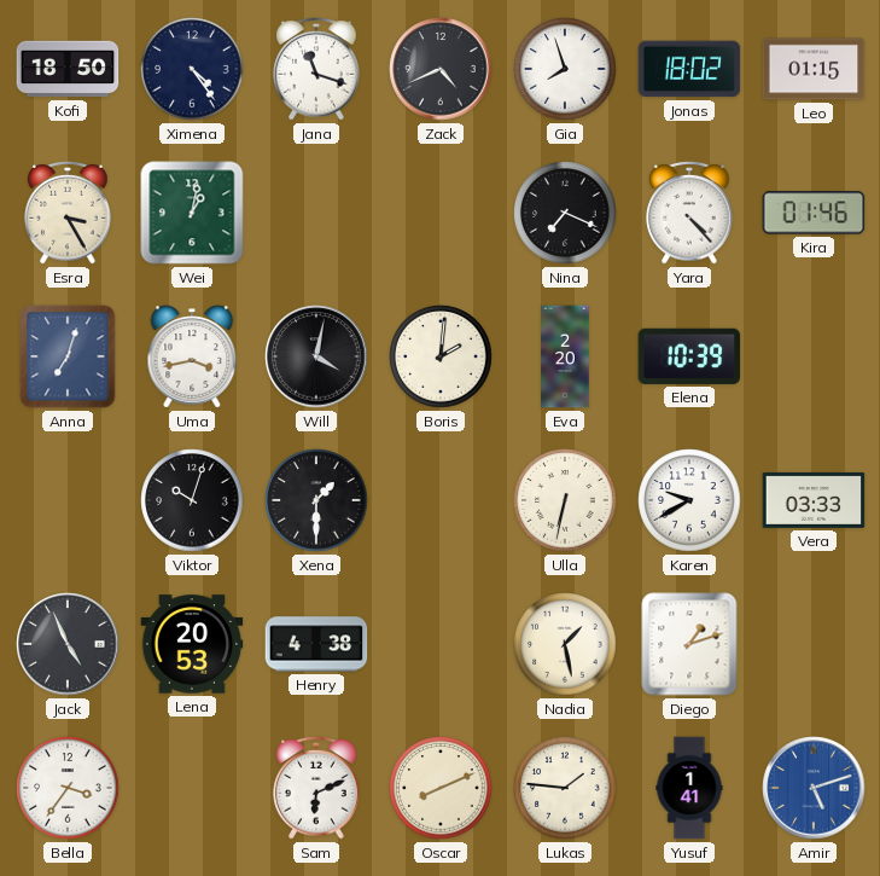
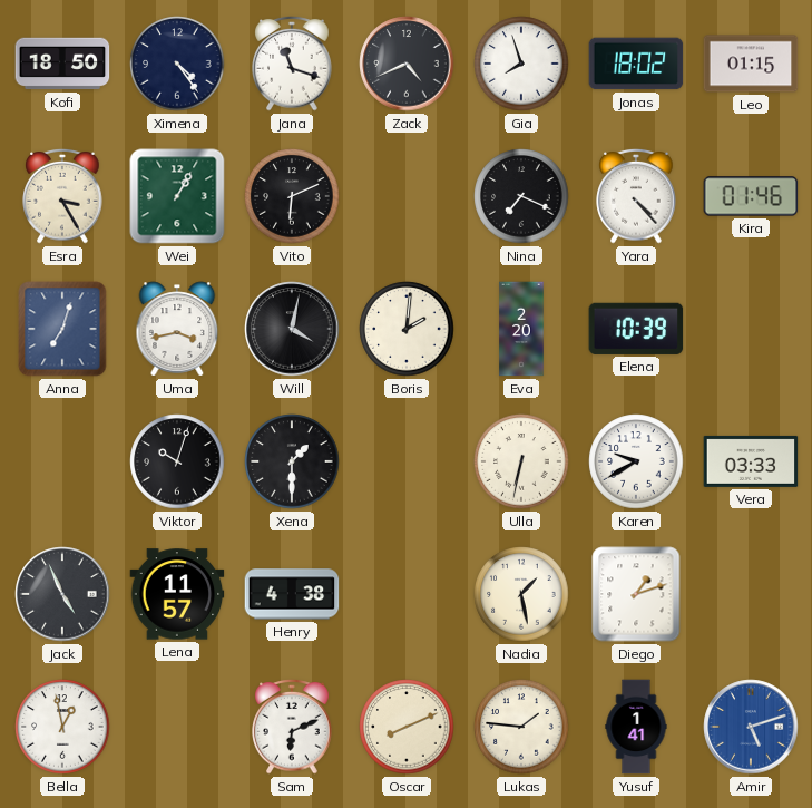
Wei: 1:02 -> 1:05
Vito: none -> 6:11
Lena: 20:53 -> 11:57
Bella: 3:36 -> 12:58
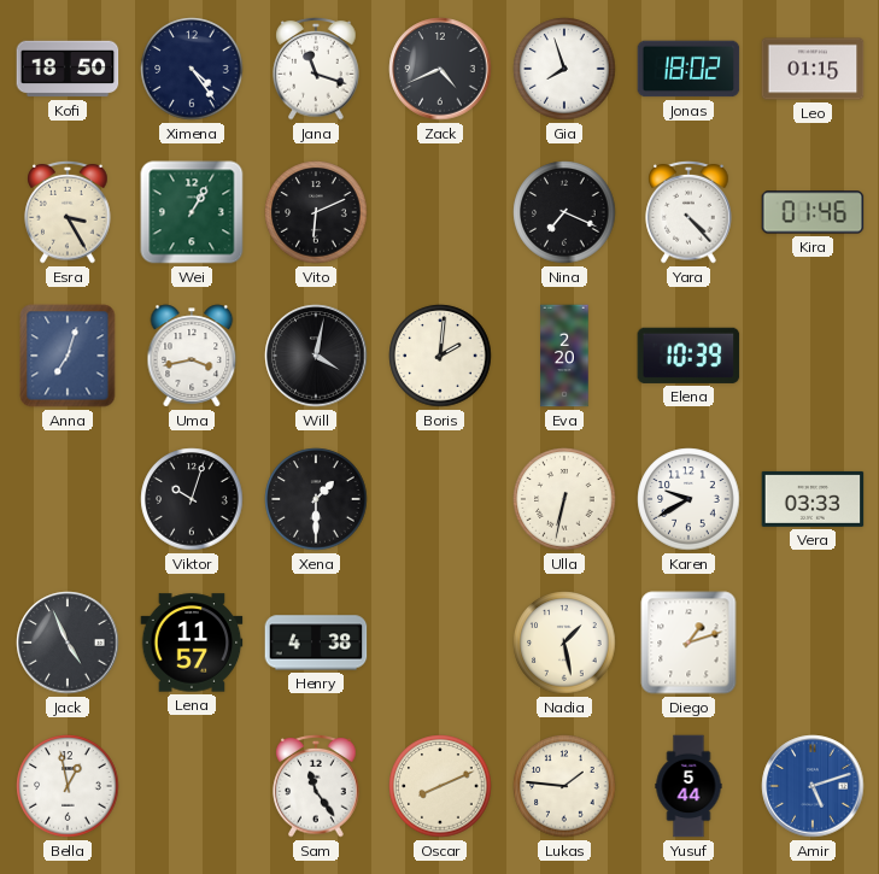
Sam: 6:11 -> 11:24
Yusuf: 1:41 -> 5:44
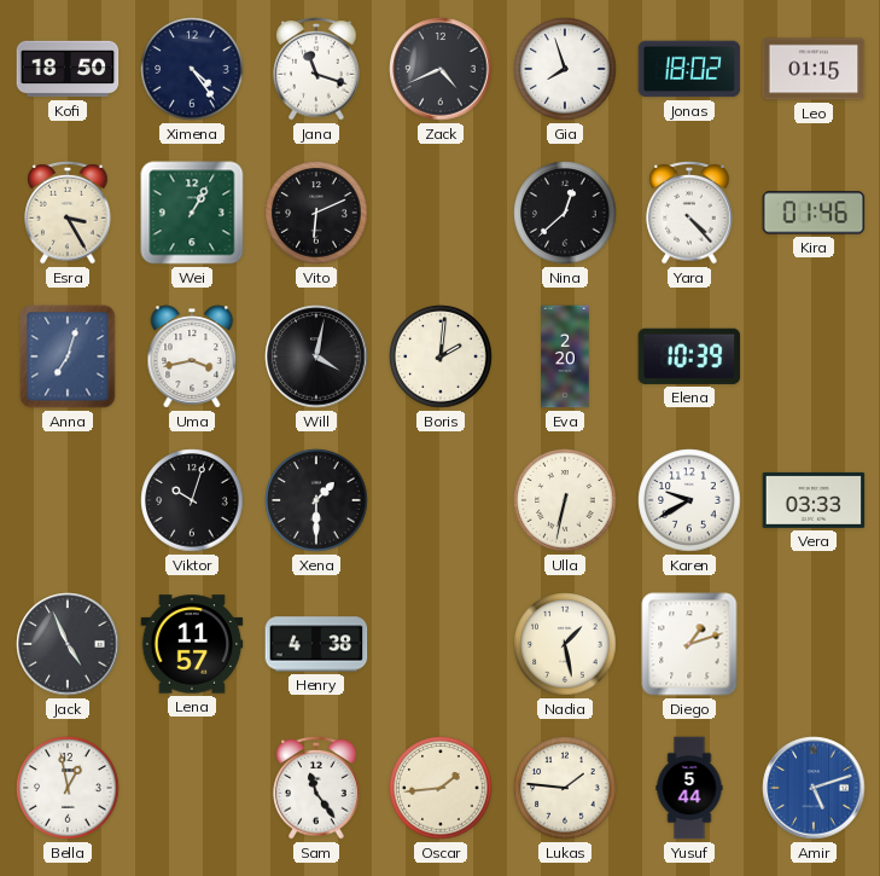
Nina: 7:19 -> 12:38
Oscar: 8:11 -> 1:44
